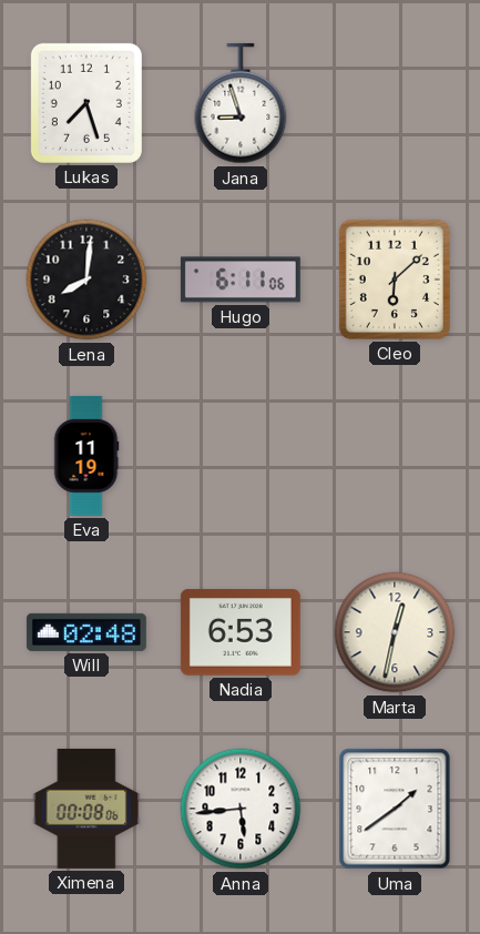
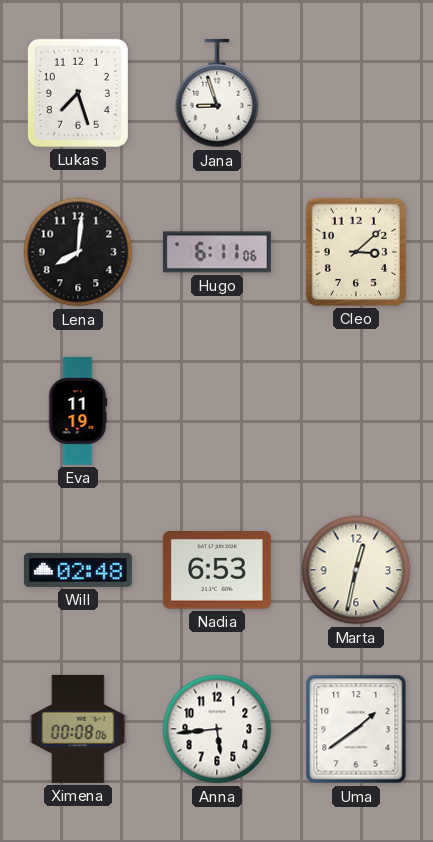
Cleo: 6:08 -> 3:08
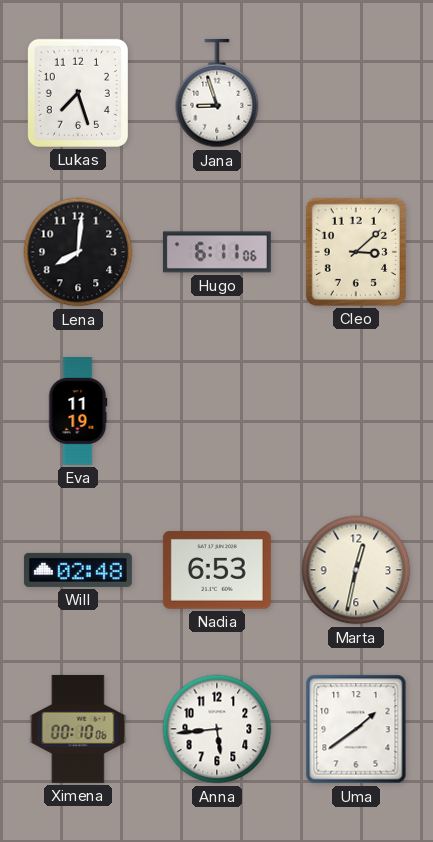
Ximena: 00:08 -> 00:10
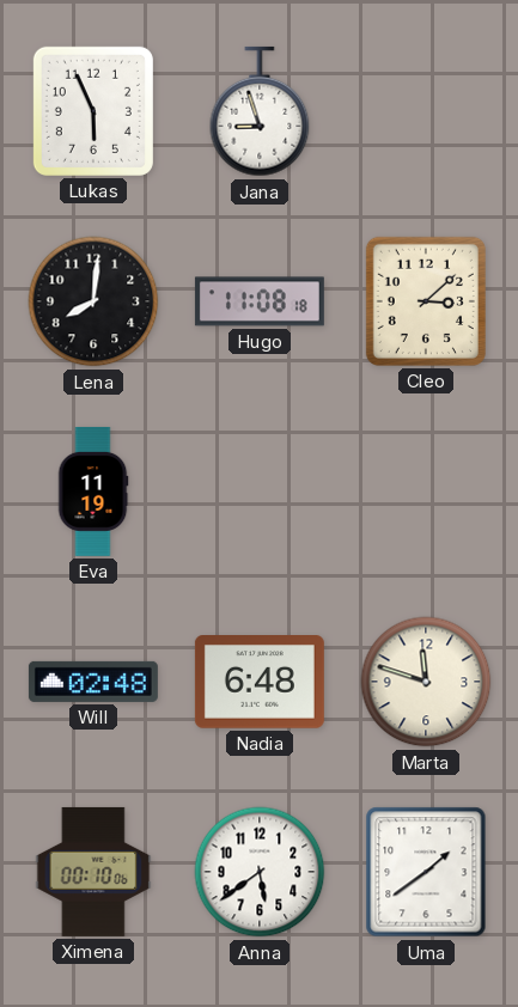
Lukas: 7:27 -> 5:56
Hugo: 6:11 -> 11:08
Nadia: 6:53 -> 6:48
Marta: 12:32 -> 11:48
Anna: 5:44 -> 5:39
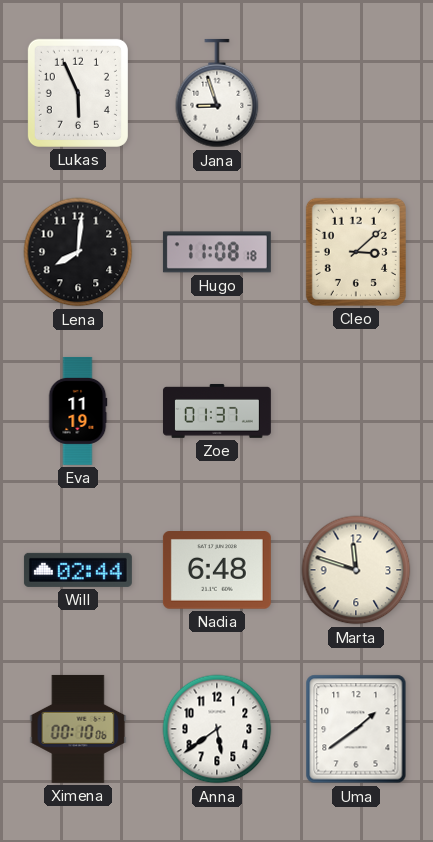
Zoe: none -> 01:37
Will: 02:48 -> 02:44
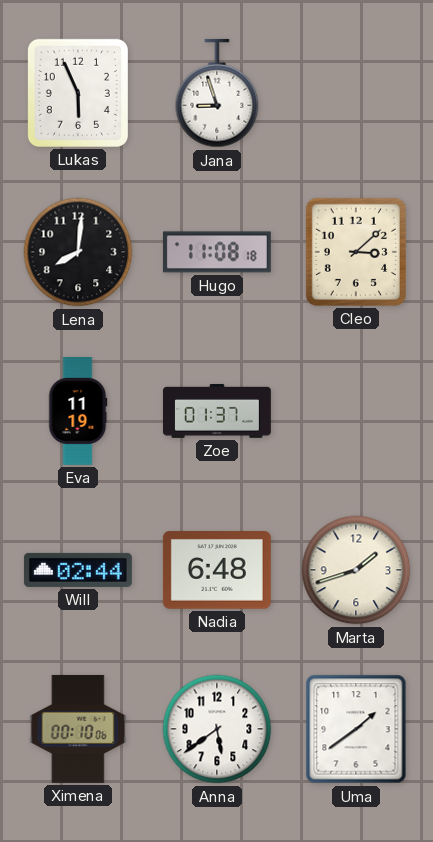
Marta: 11:48 -> 1:42
